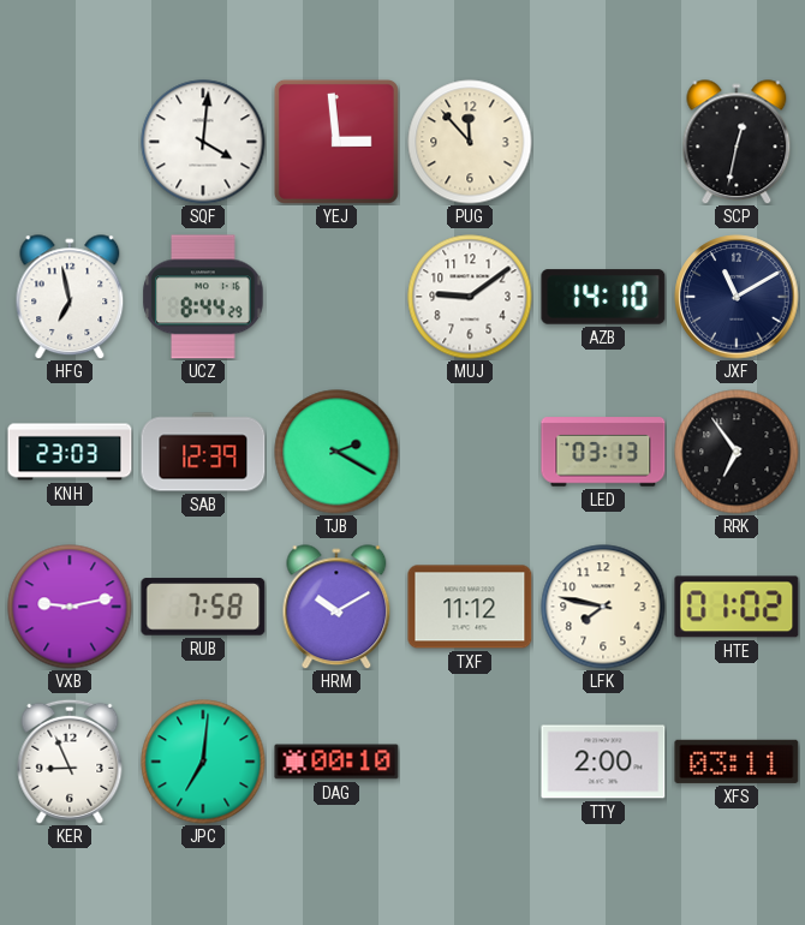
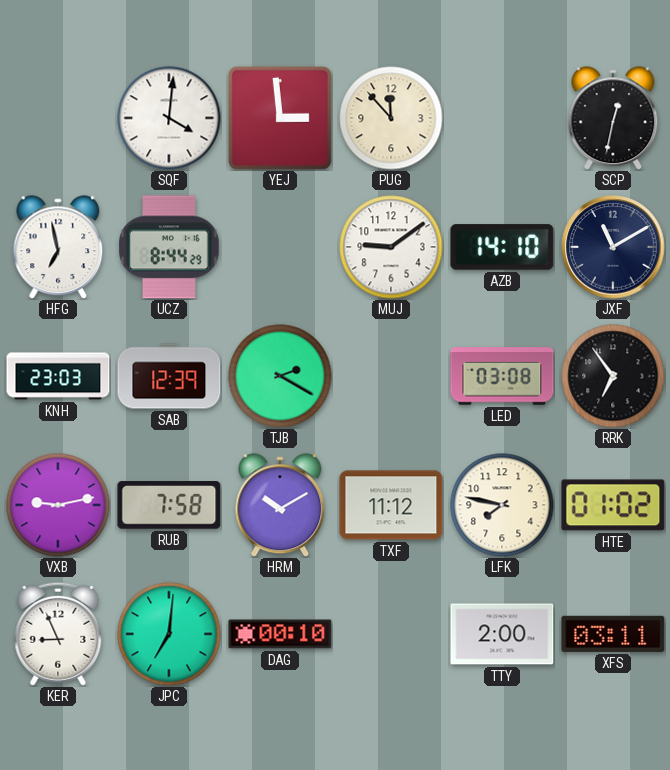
LED: 03:13 -> 03:08
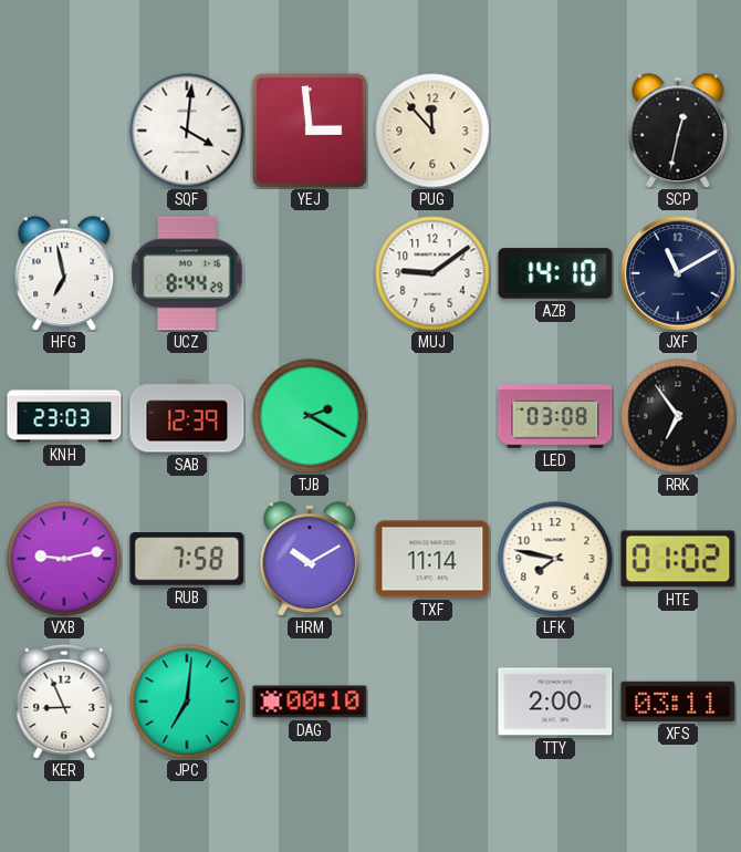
TXF: 11:12 -> 11:14
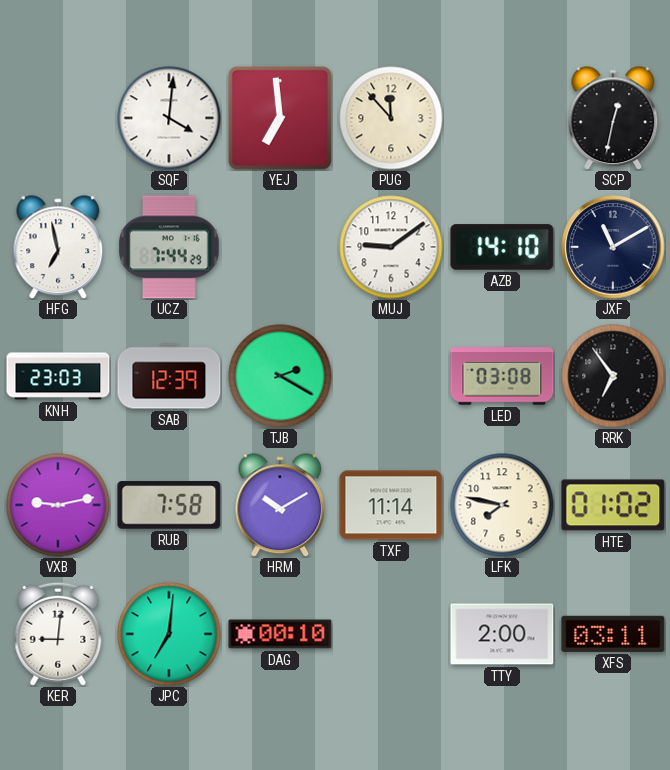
YEJ: 2:59 -> 6:59
UCZ: 8:44 -> 7:44
KER: 8:56 -> 9:01
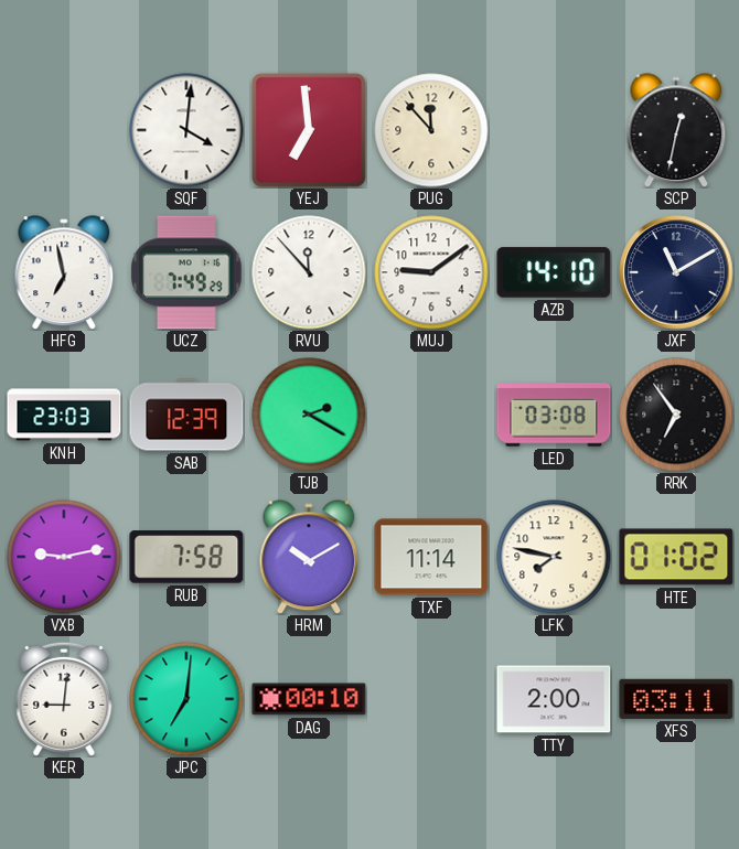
UCZ: 7:44 -> 7:49
RVU: none -> 11:53
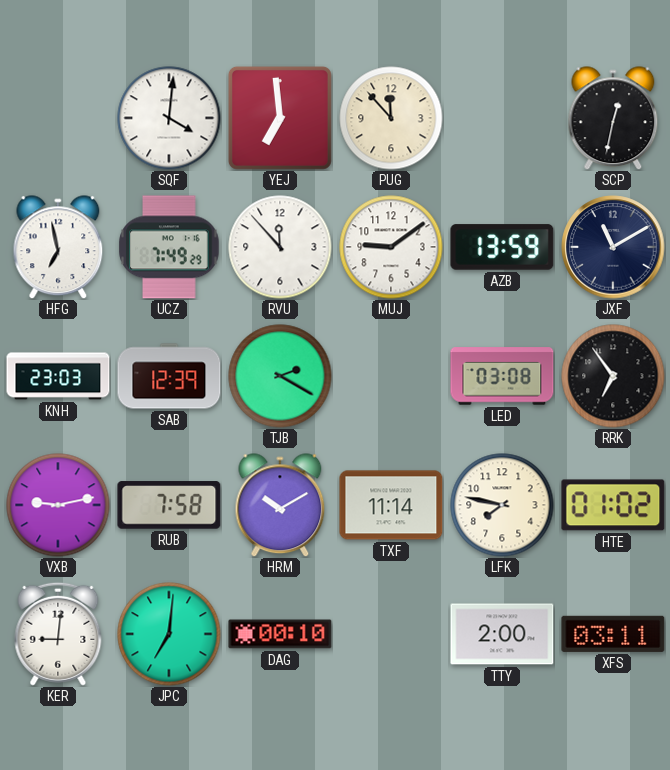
AZB: 14:10 -> 13:59
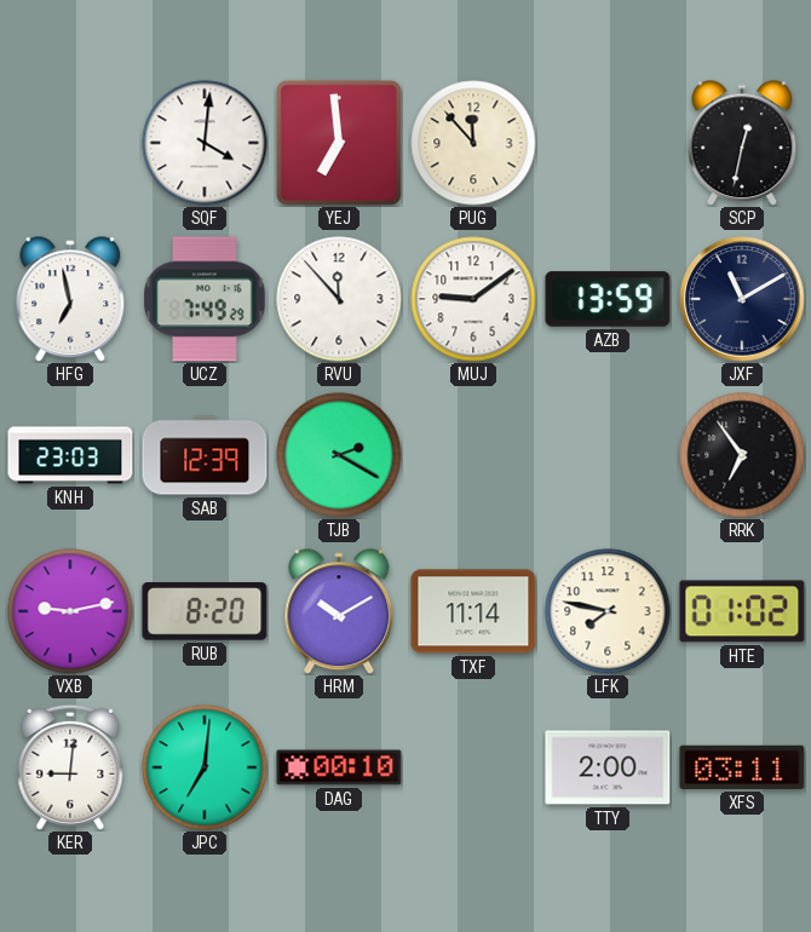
LED: 03:08 -> none
RUB: 7:58 -> 8:20
